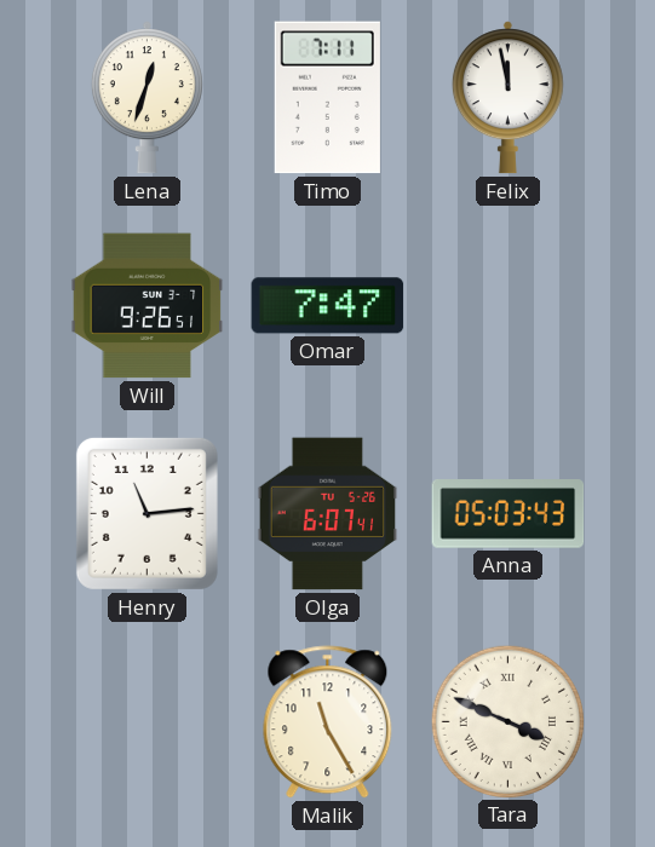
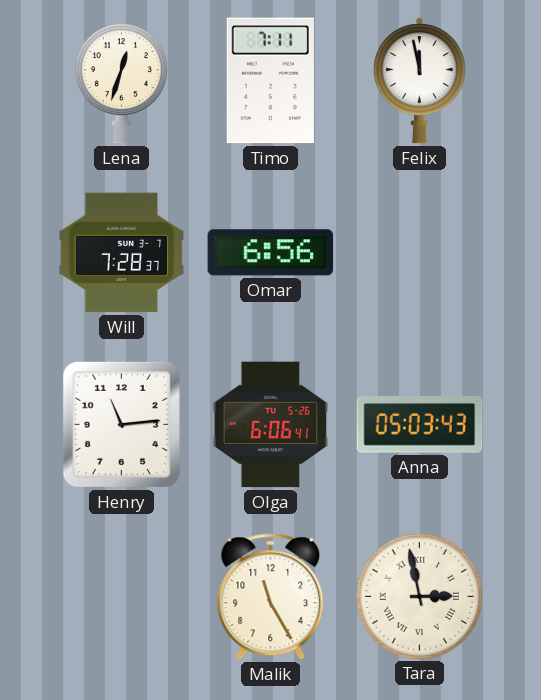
Will: 9:26 -> 7:28
Omar: 7:47 -> 6:56
Olga: 6:07 -> 6:06
Tara: 3:49 -> 2:58
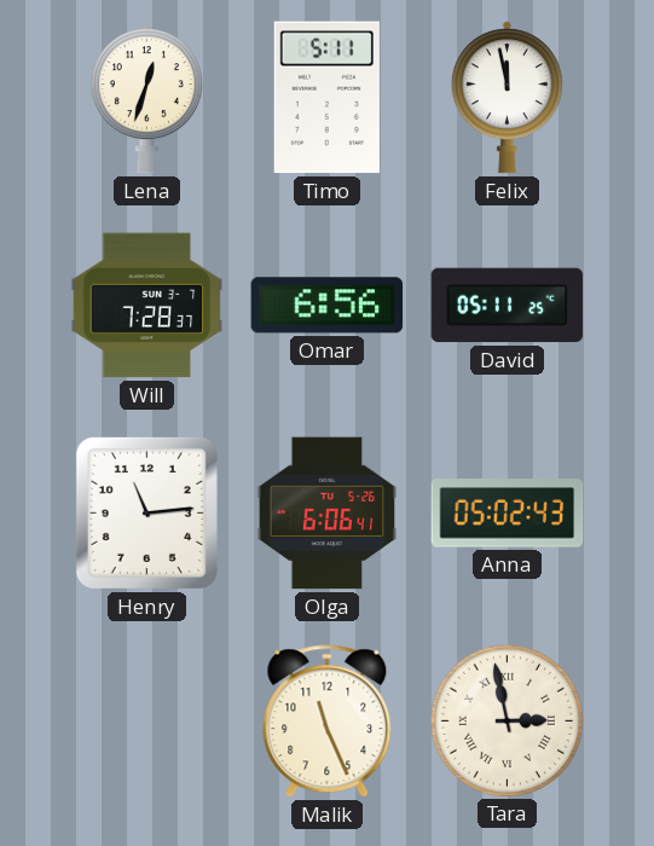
Timo: 7:11 -> 5:11
David: none -> 05:11
Anna: 05:03 -> 05:02
Malik: 11:25 -> 11:26
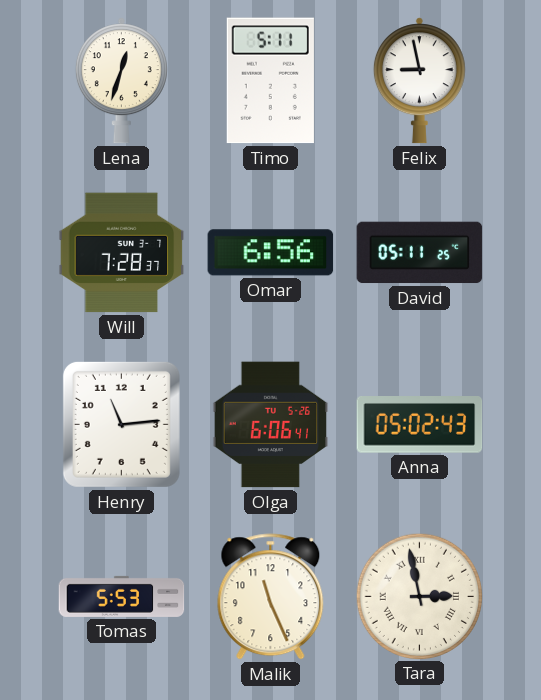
Felix: 11:58 -> 8:58
Tomas: none -> 5:53
